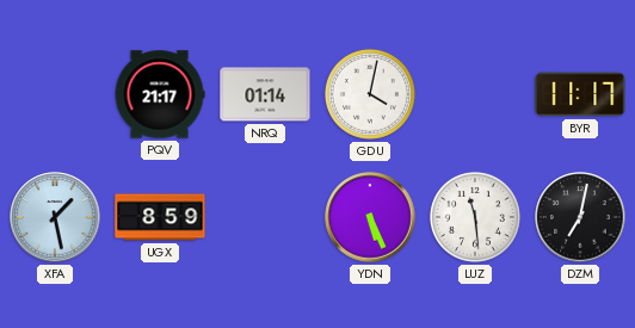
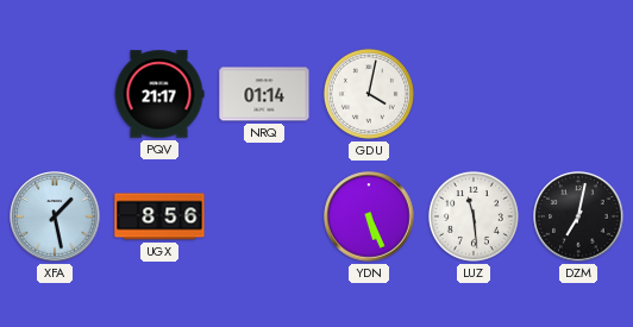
BYR: 11:17 -> none
UGX: 8:59 -> 8:56
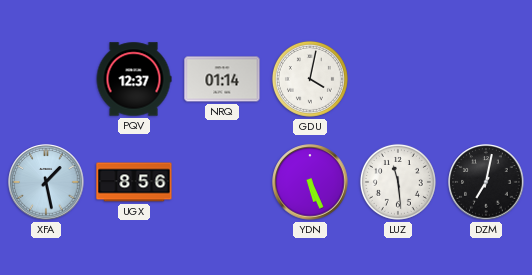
PQV: 21:17 -> 12:37
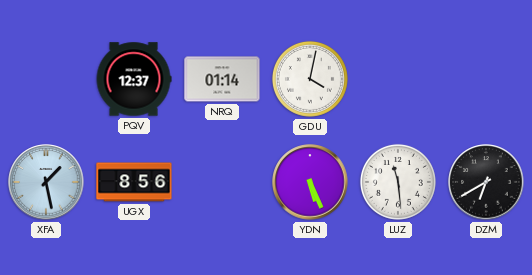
DZM: 7:02 -> 6:40
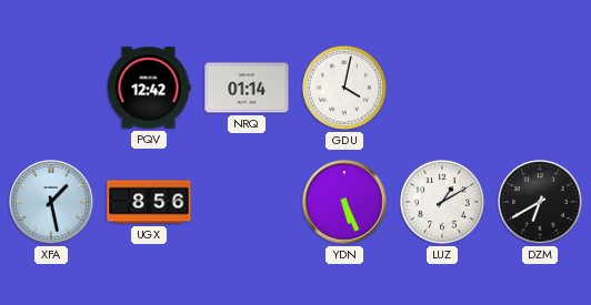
PQV: 12:37 -> 12:42
LUZ: 11:29 -> 1:10
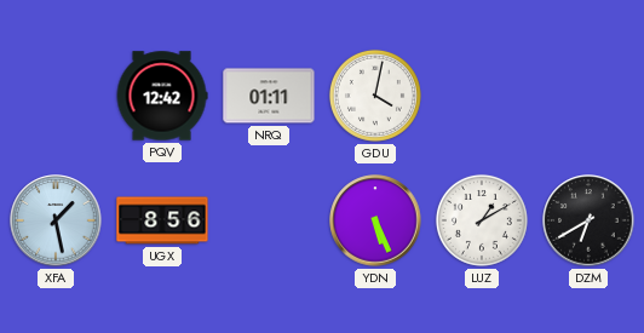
NRQ: 01:14 -> 01:11
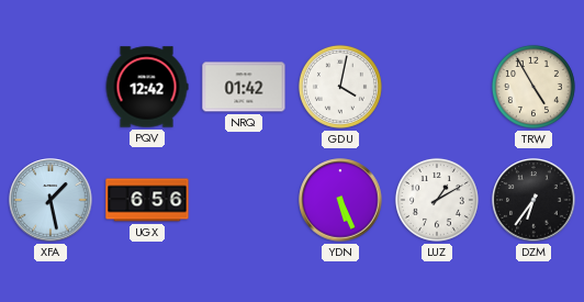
NRQ: 01:11 -> 01:42
TRW: none -> 4:55
UGX: 8:56 -> 6:56
DZM: 6:40 -> 6:36
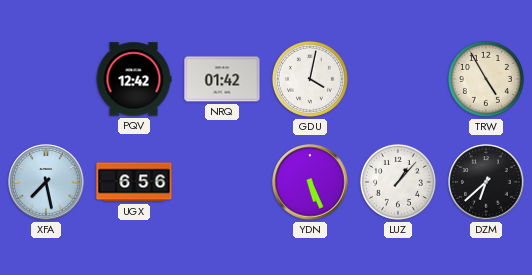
XFA: 1:28 -> 7:28
LUZ: 1:10 -> 1:07
DZM: 6:36 -> 6:38
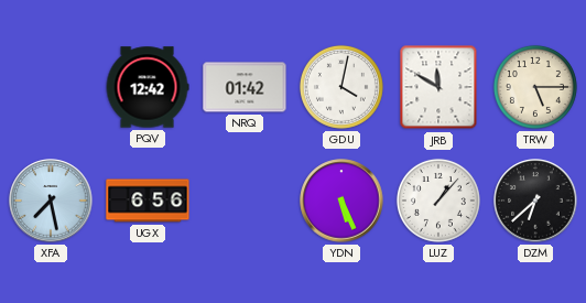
JRB: none -> 11:50
TRW: 4:55 -> 5:15
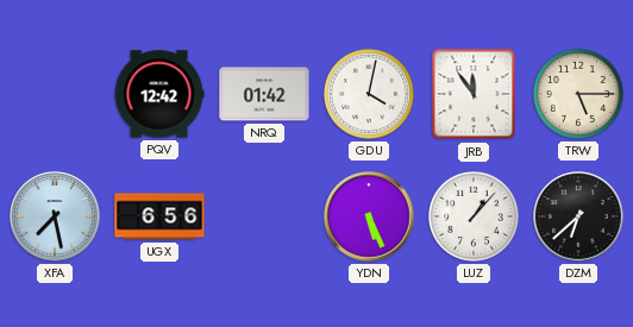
JRB: 11:50 -> 11:54
